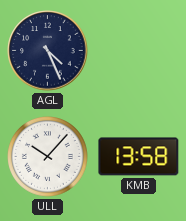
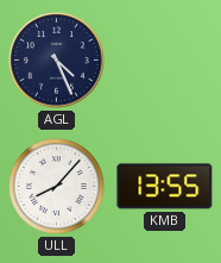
ULL: 10:07 -> 8:07
KMB: 13:58 -> 13:55
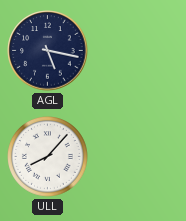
AGL: 4:26 -> 5:17
KMB: 13:55 -> none
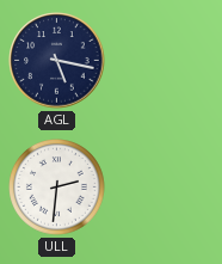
ULL: 8:07 -> 2:31
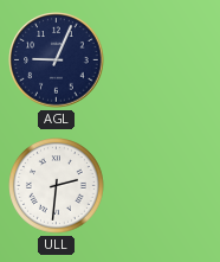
AGL: 5:17 -> 9:04
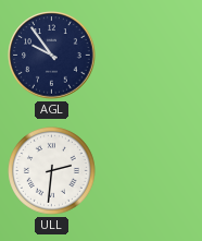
AGL: 9:04 -> 9:54
